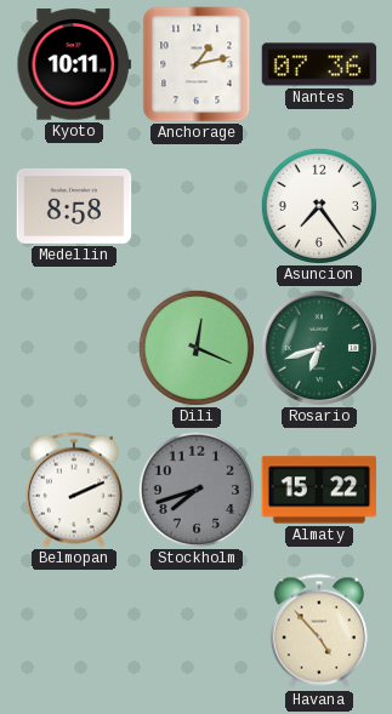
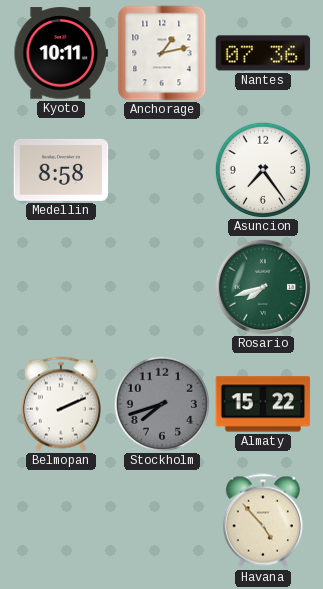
Dili: 12:19 -> none
Rosario: 6:42 -> 7:42
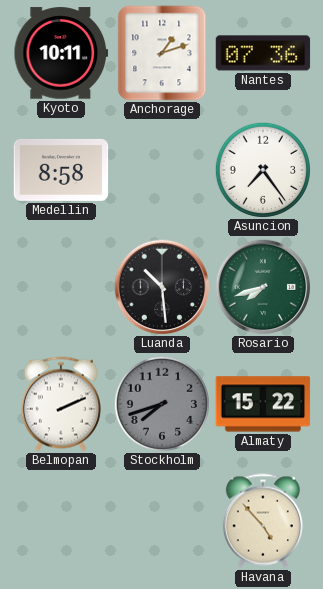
Anchorage: 1:13 -> 1:12
Luanda: none -> 10:29
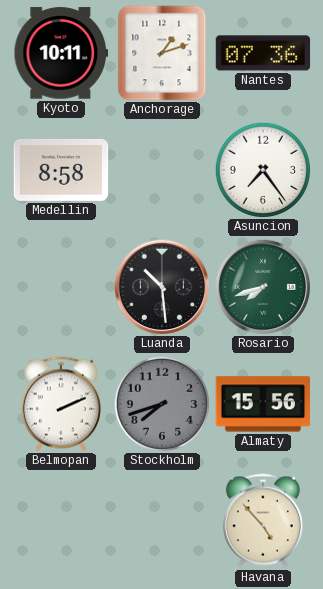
Almaty: 15:22 -> 15:56
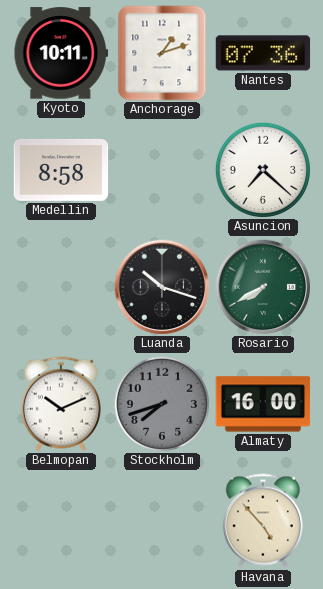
Asuncion: 7:24 -> 7:22
Luanda: 10:29 -> 10:18
Rosario: 7:42 -> 7:40
Belmopan: 2:11 -> 10:11
Almaty: 15:56 -> 16:00
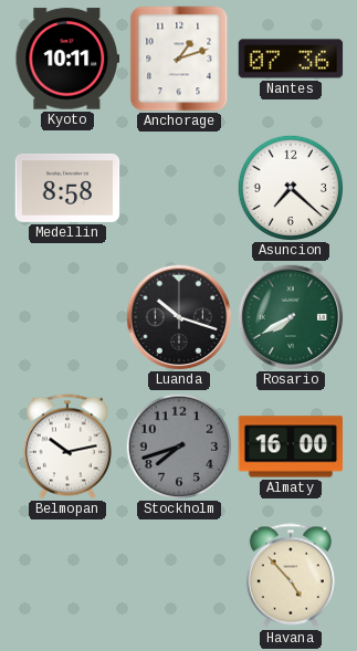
Belmopan: 10:11 -> 10:13
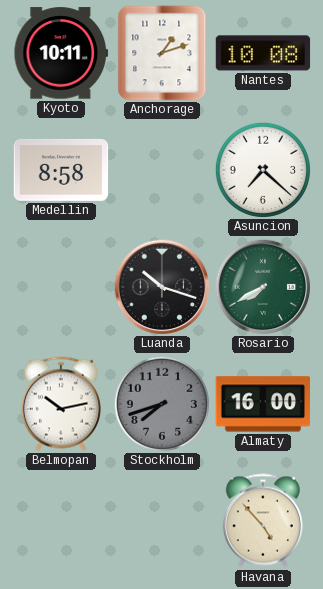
Nantes: 07:36 -> 10:08
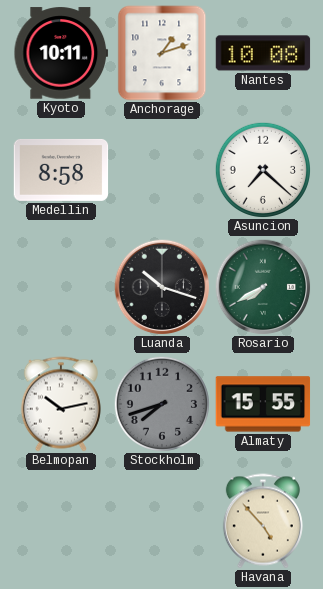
Almaty: 16:00 -> 15:55
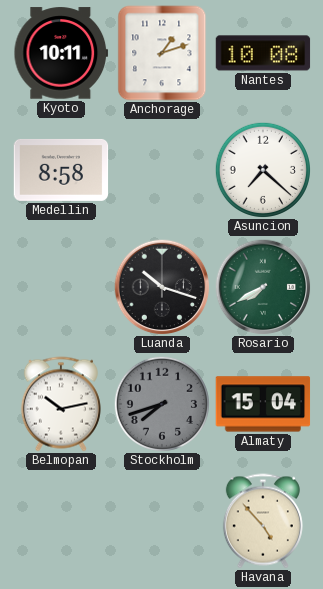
Almaty: 15:55 -> 15:04
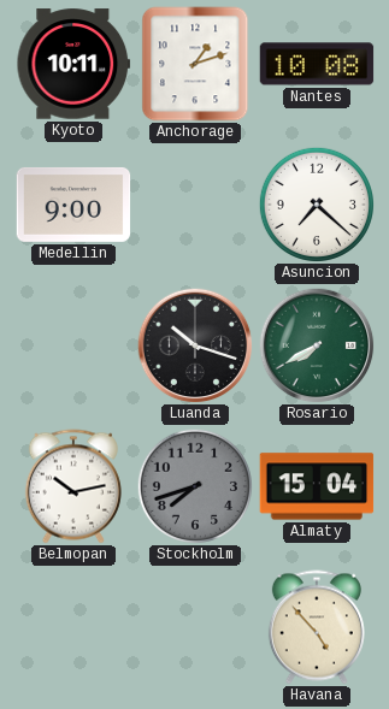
Medellin: 8:58 -> 9:00
